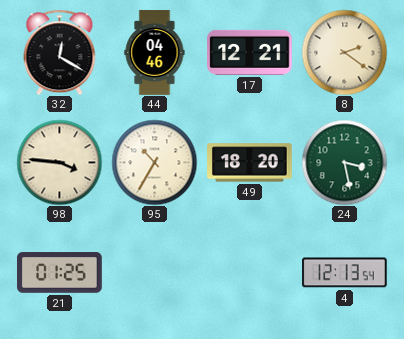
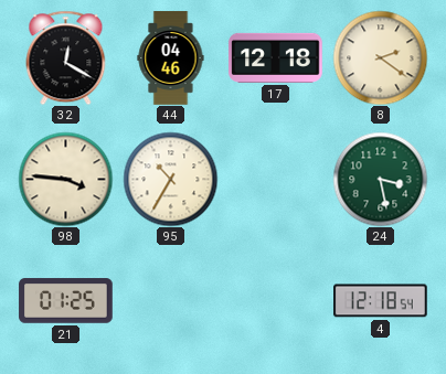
17: 12:21 -> 12:18
49: 18:20 -> none
4: 12:13 -> 12:18
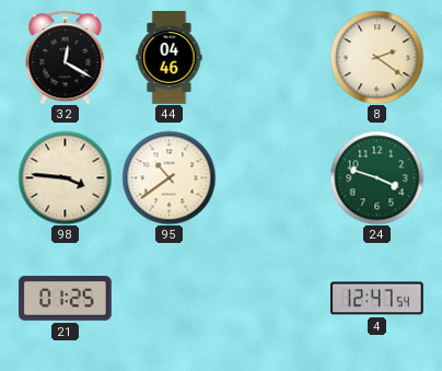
17: 12:18 -> none
95: 10:35 -> 10:39
24: 3:28 -> 3:48
4: 12:18 -> 12:47
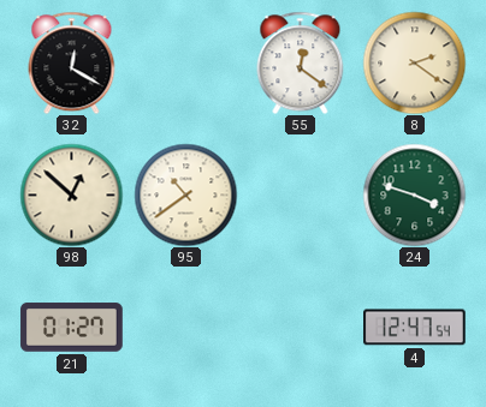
44: 04:46 -> none
55: none -> 12:21
98: 3:46 -> 12:52
21: 01:25 -> 01:27
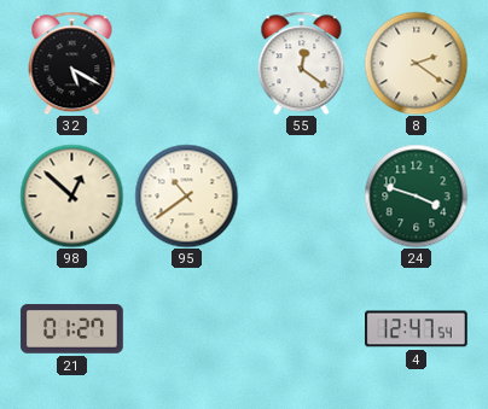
32: 12:20 -> 5:20
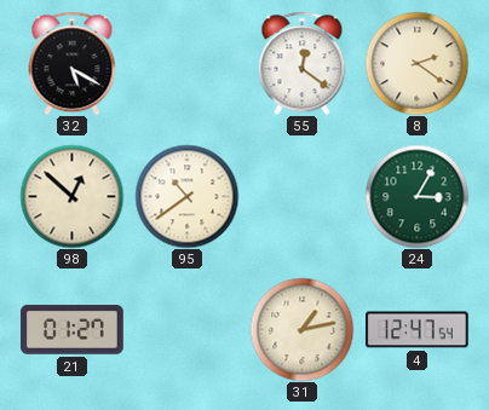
24: 3:48 -> 3:05
31: none -> 1:13
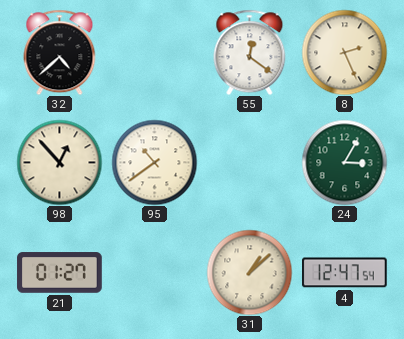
32: 5:20 -> 4:38
8: 2:21 -> 2:26
98: 12:52 -> 12:53
31: 1:13 -> 1:08
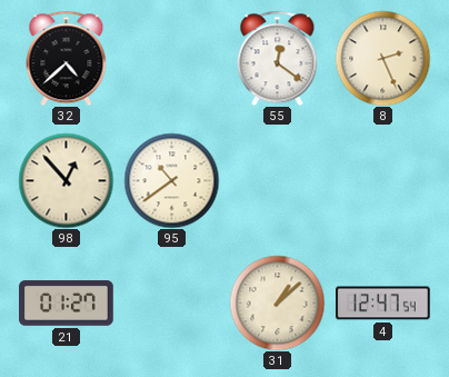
24: 3:05 -> none
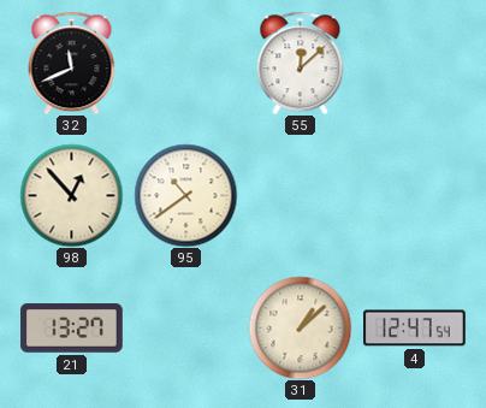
32: 4:38 -> 11:41
55: 12:21 -> 12:08
8: 2:26 -> none
21: 01:27 -> 13:27
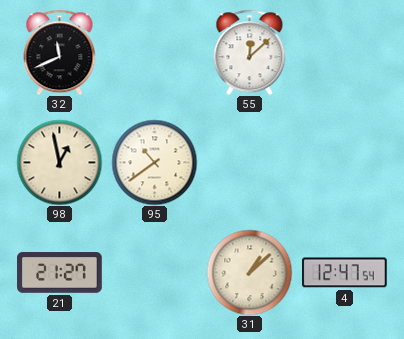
98: 12:53 -> 12:58
21: 13:27 -> 21:27
